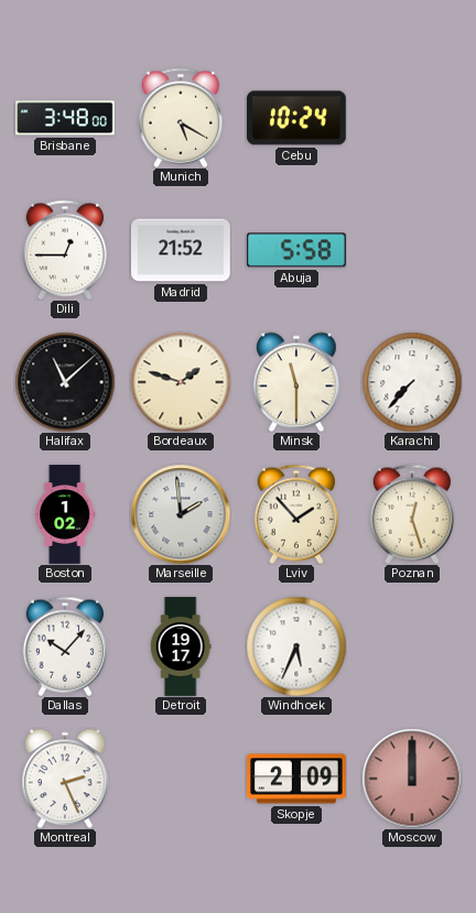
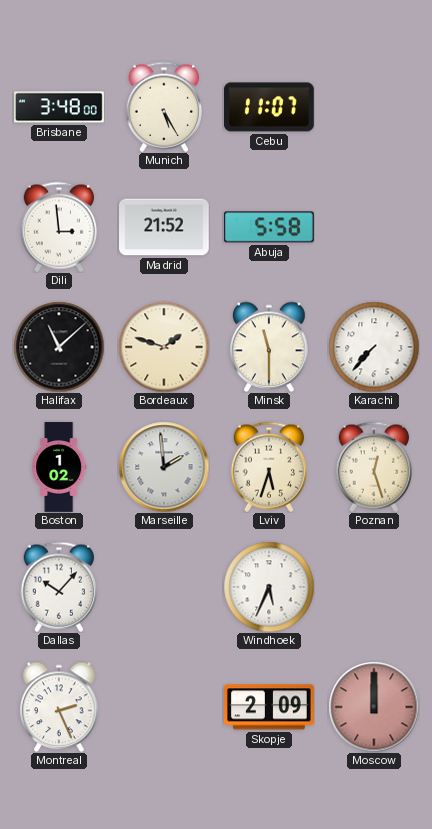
Munich: 5:20 -> 5:25
Cebu: 10:24 -> 11:07
Dili: 12:45 -> 2:59
Lviv: 1:53 -> 5:33
Detroit: 19:17 -> none
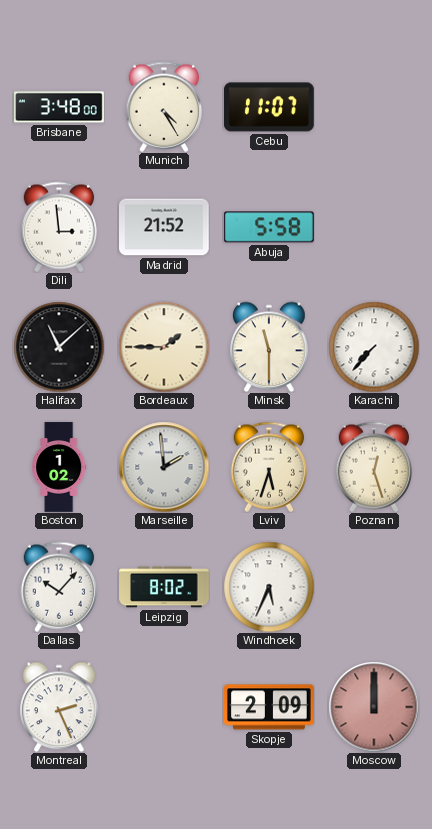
Munich: 5:25 -> 4:25
Bordeaux: 1:48 -> 1:45
Leipzig: none -> 8:02
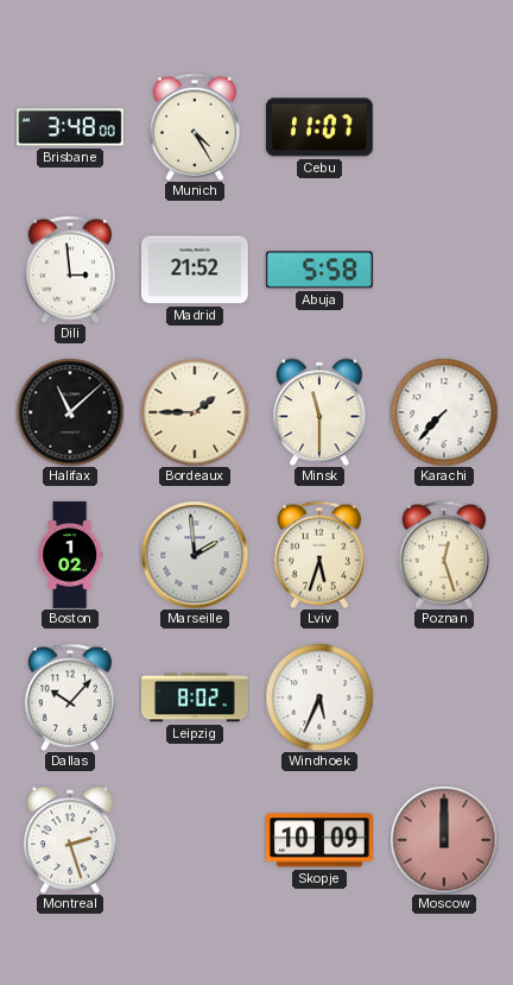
Montreal: 2:26 -> 2:27
Skopje: 2:09 -> 10:09
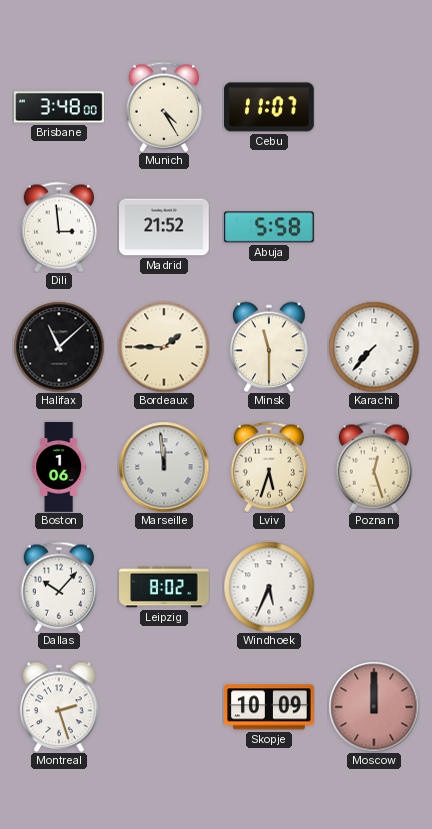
Boston: 1:02 -> 1:06
Marseille: 1:59 -> 11:59
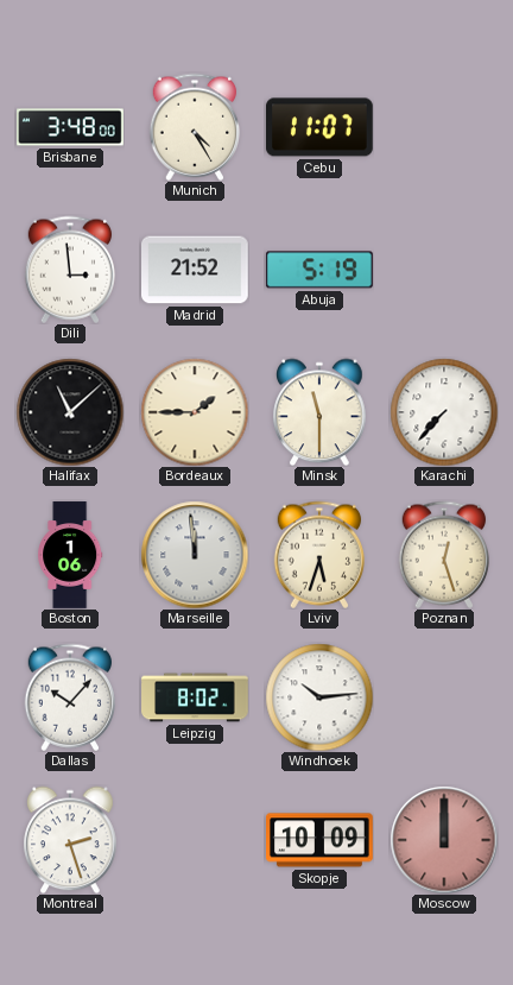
Abuja: 5:58 -> 5:19
Windhoek: 5:34 -> 10:14
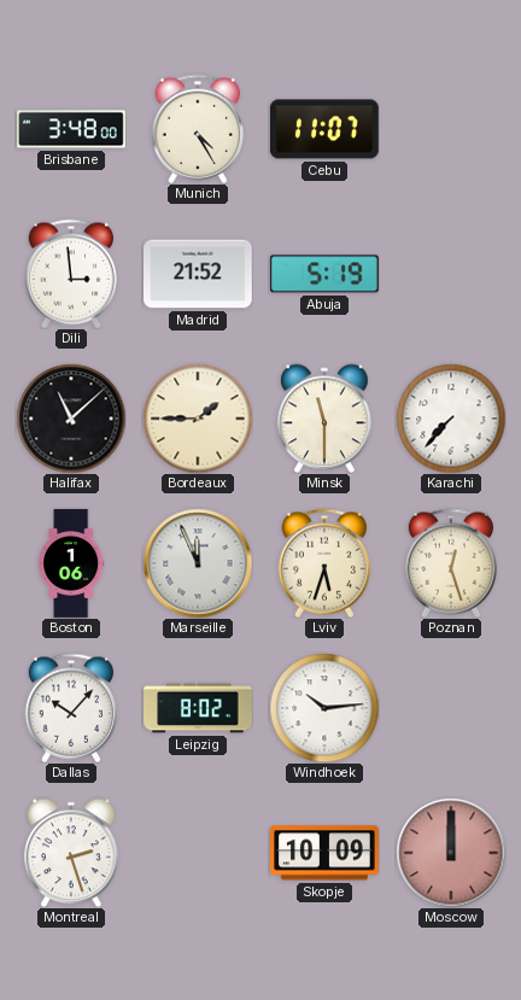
Marseille: 11:59 -> 11:56
